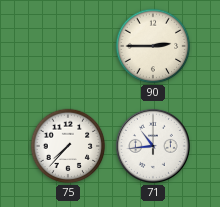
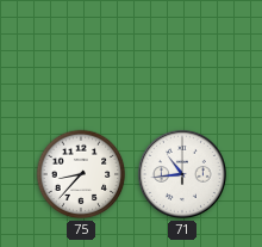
90: 2:45 -> none
75: 7:37 -> 8:37
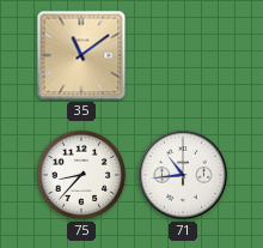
35: none -> 11:09
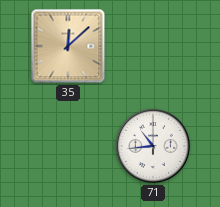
35: 11:09 -> 12:08
75: 8:37 -> none
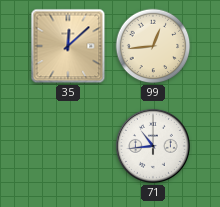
99: none -> 12:44
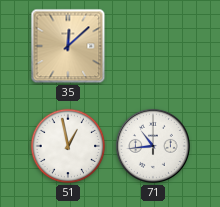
99: 12:44 -> none
51: none -> 12:58
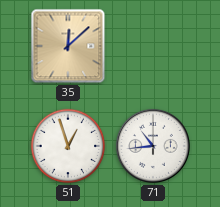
51: 12:58 -> 12:57
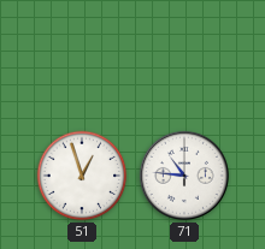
35: 12:08 -> none
71: 10:44 -> 10:46
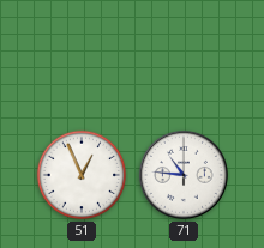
51: 12:57 -> 12:56
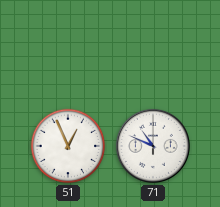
71: 10:46 -> 10:49
